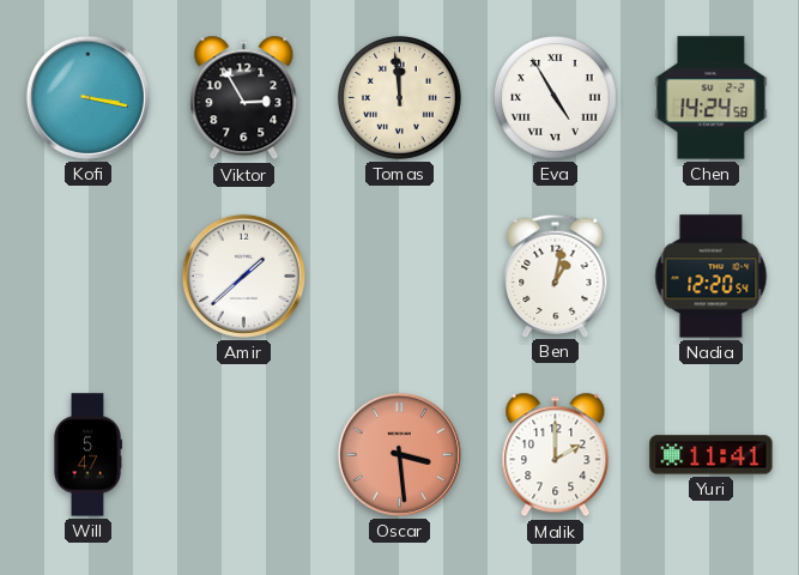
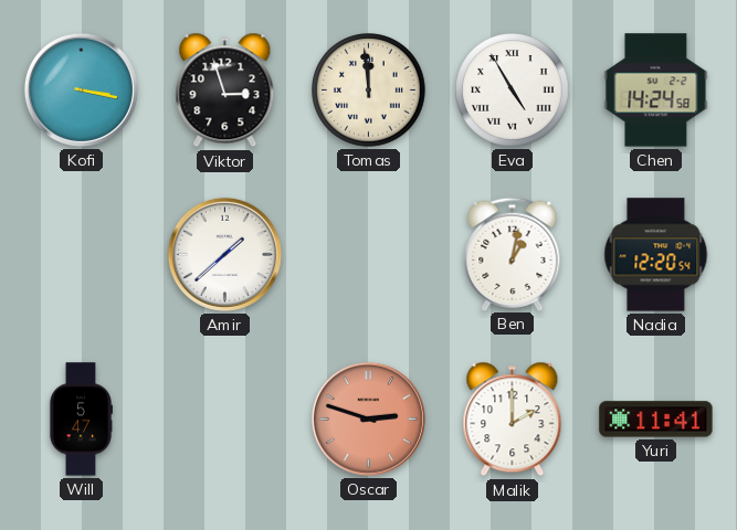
Viktor: 2:55 -> 2:57
Oscar: 3:29 -> 2:48
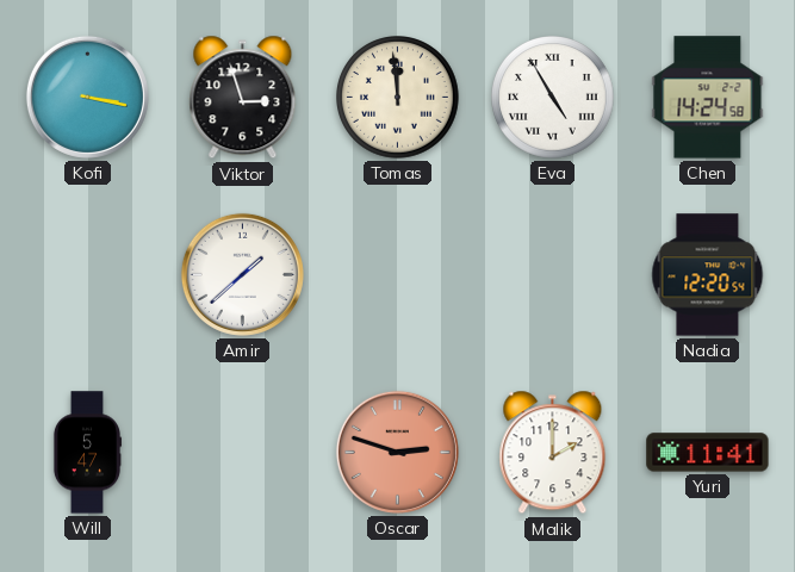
Ben: 1:02 -> none
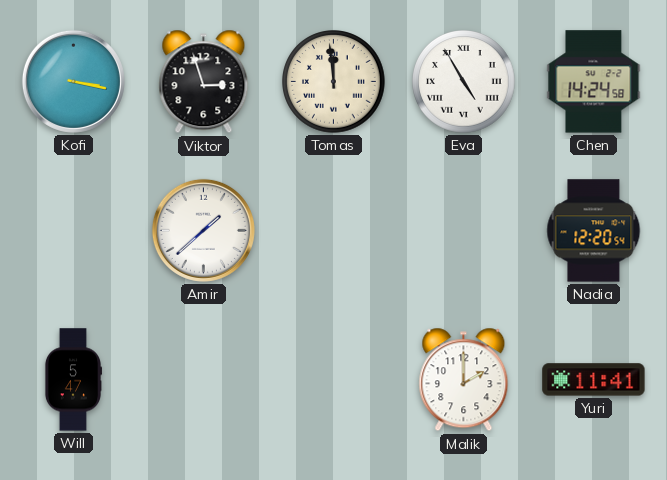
Oscar: 2:48 -> none
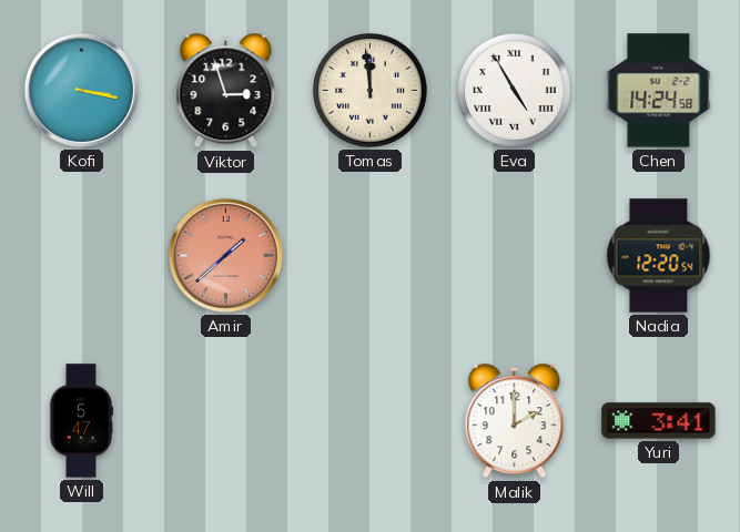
Amir dial: white -> salmon
Yuri: 11:41 -> 3:41
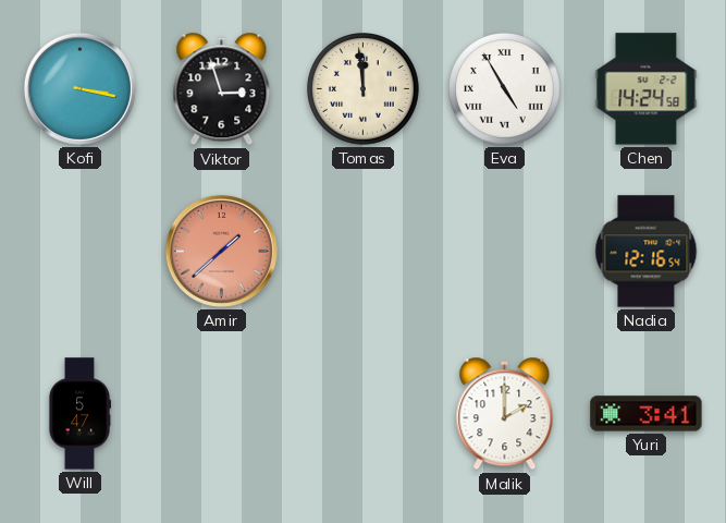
Nadia: 12:20 -> 12:16
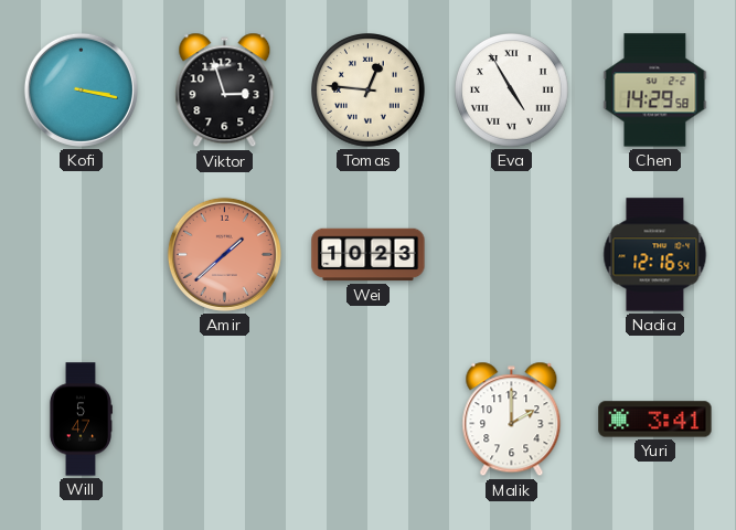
Tomas: 11:59 -> 12:46
Chen: 14:24 -> 14:29
Wei: none -> 10:23
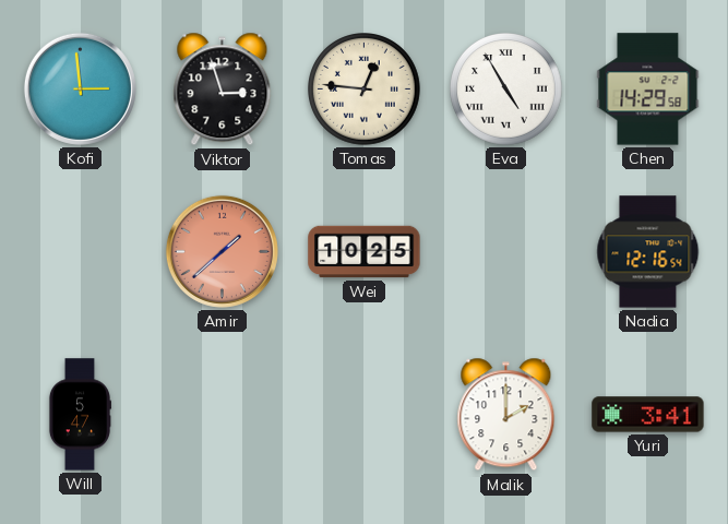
Kofi: 3:17 -> 2:59
Wei: 10:23 -> 10:25
